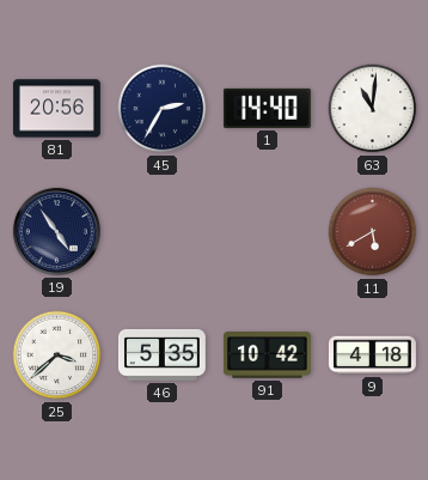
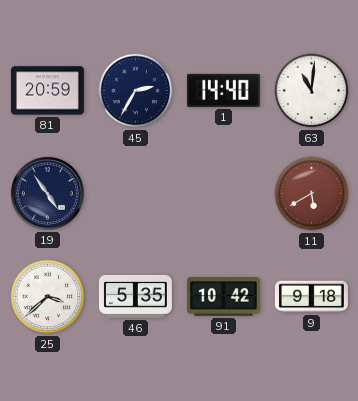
81: 20:56 -> 20:59
9: 4:18 -> 9:18
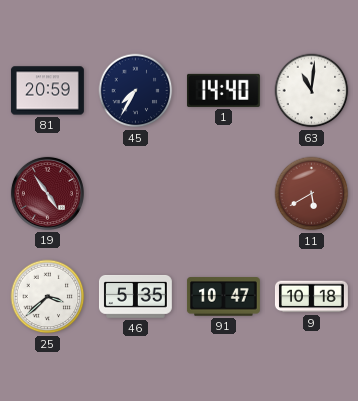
45: 2:35 -> 7:35
19 dial: navy -> burgundy
91: 10:42 -> 10:47
9: 9:18 -> 10:18
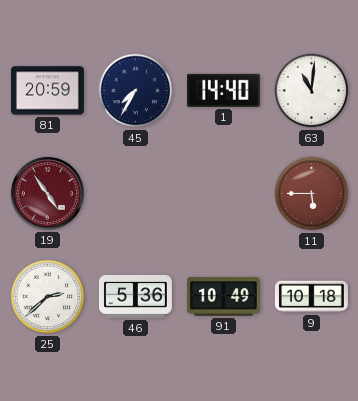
11: 5:40 -> 5:45
25: 3:38 -> 2:38
46: 5:35 -> 5:36
91: 10:47 -> 10:49
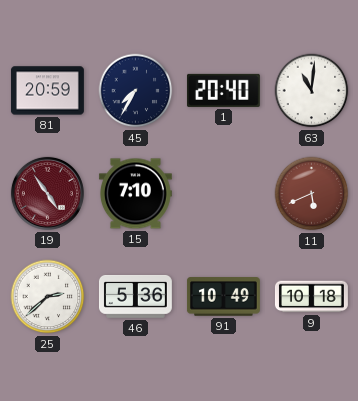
1: 14:40 -> 20:40
15: none -> 7:10
11: 5:45 -> 5:41
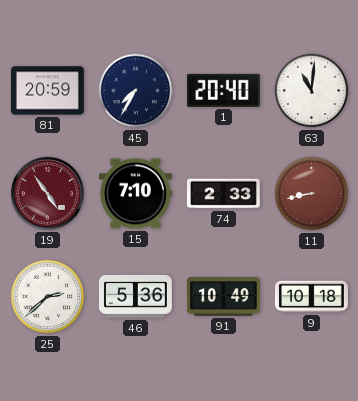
74: none -> 2:33
11: 5:41 -> 8:43
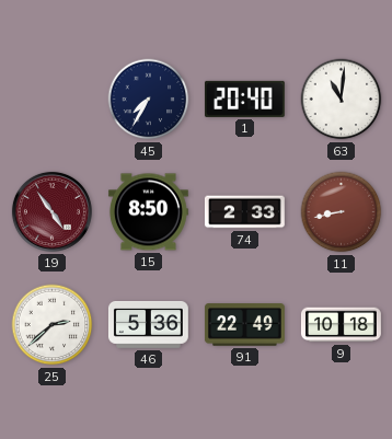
81: 20:59 -> none
15: 7:10 -> 8:50
91: 10:49 -> 22:49
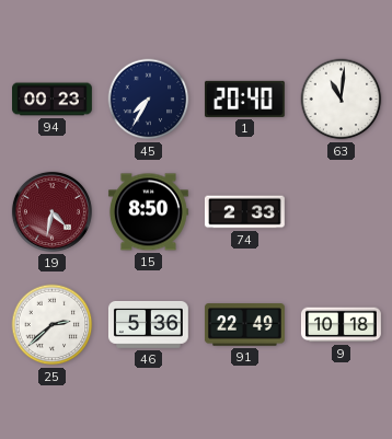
94: none -> 00:23
19: 4:54 -> 4:32
11: 8:43 -> none
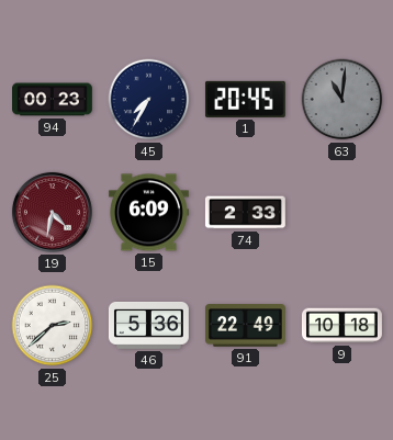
1: 20:40 -> 20:45
63 dial: white -> grey
15: 8:50 -> 6:09
